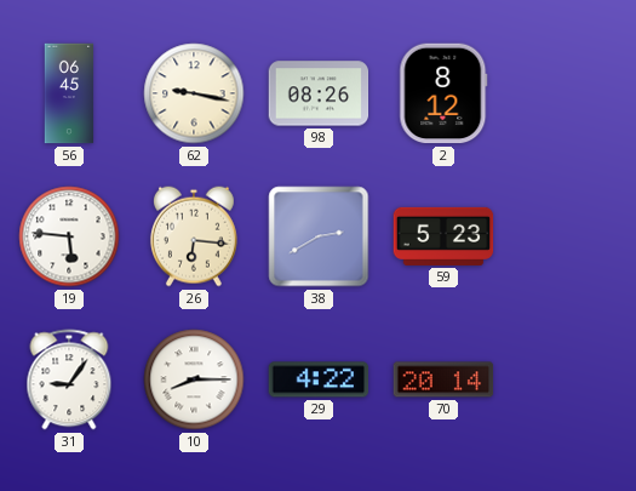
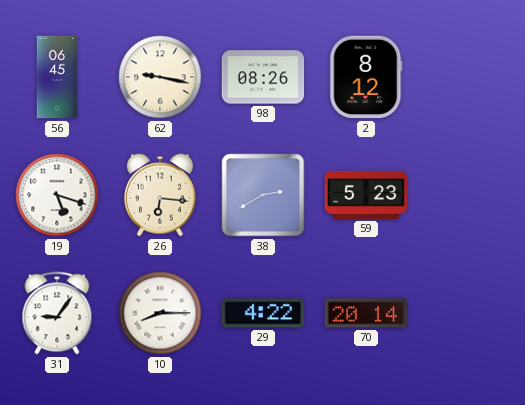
19: 5:46 -> 5:18
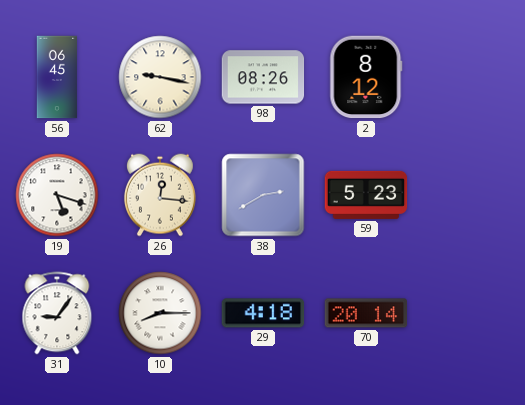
26: 6:16 -> 12:16
29: 4:22 -> 4:18
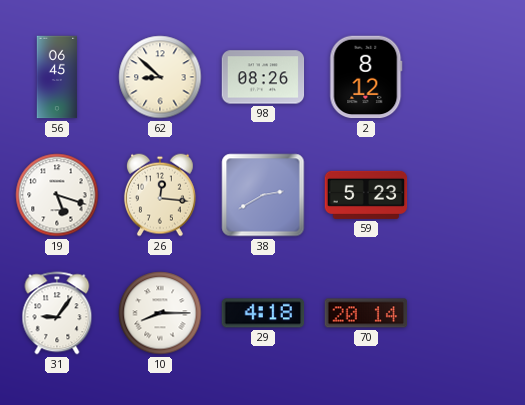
62: 9:17 -> 8:52
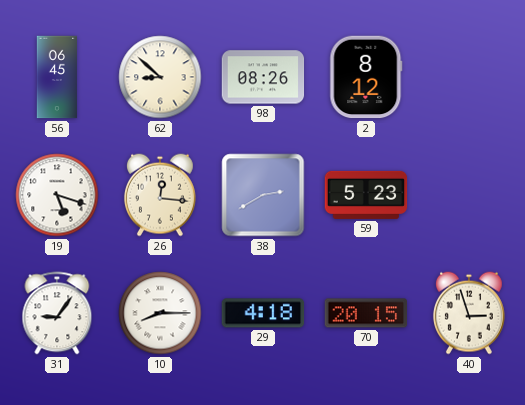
70: 20:14 -> 20:15
40: none -> 2:57
